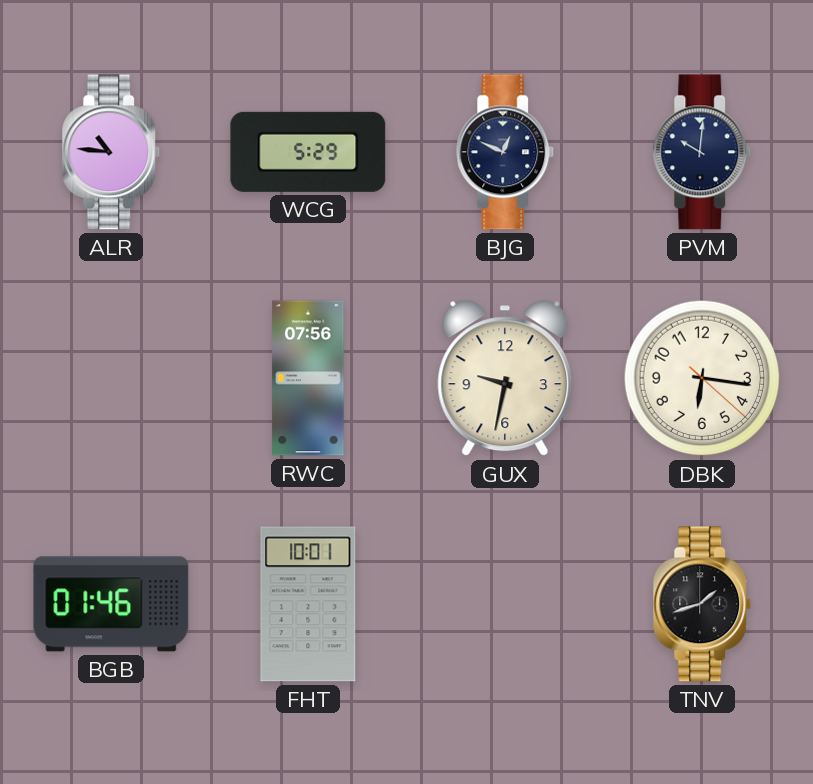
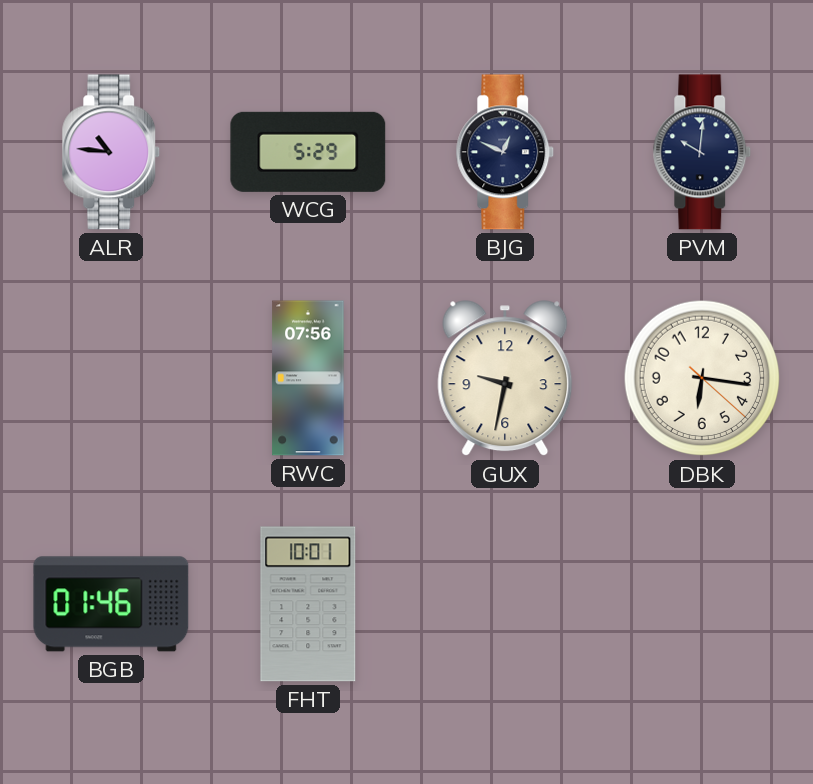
TNV: 1:42 -> none
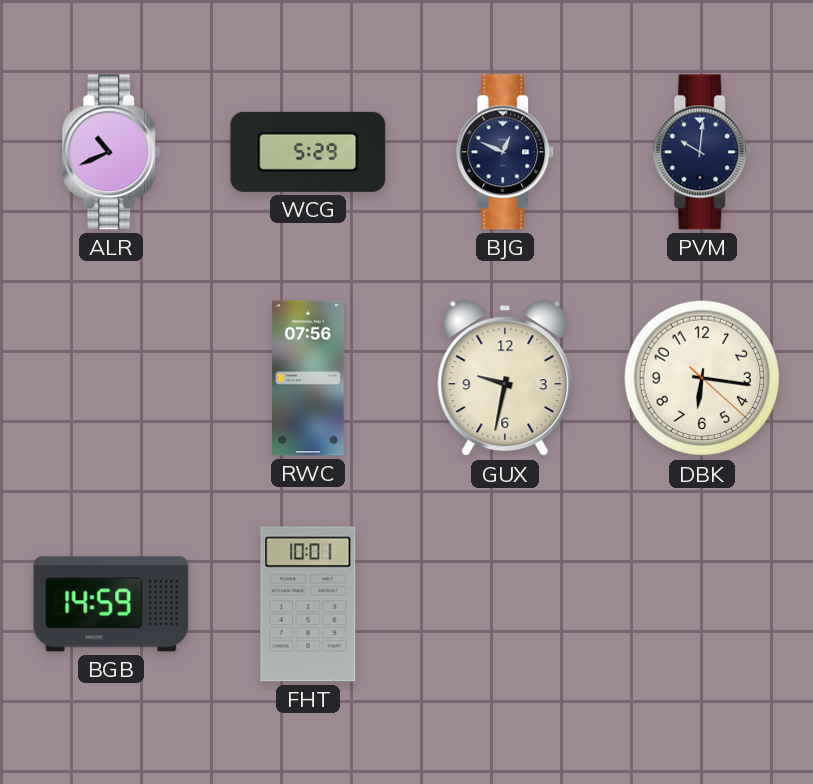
ALR: 10:46 -> 10:41
BGB: 01:46 -> 14:59
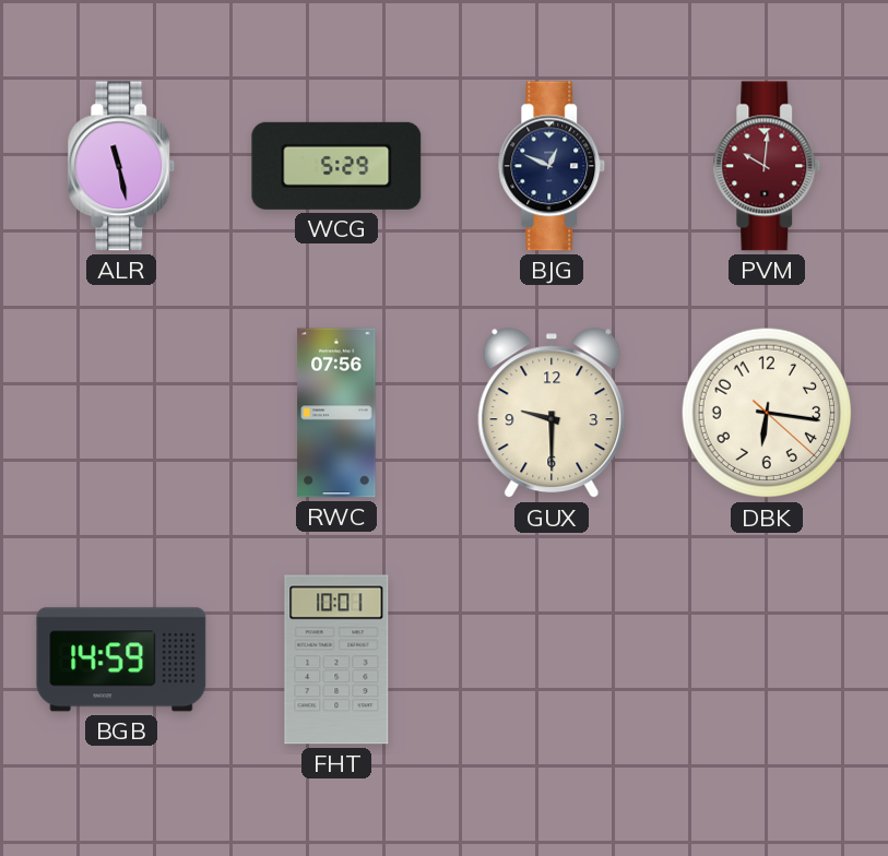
ALR: 10:41 -> 11:28
PVM dial: navy -> burgundy
GUX: 9:32 -> 9:30
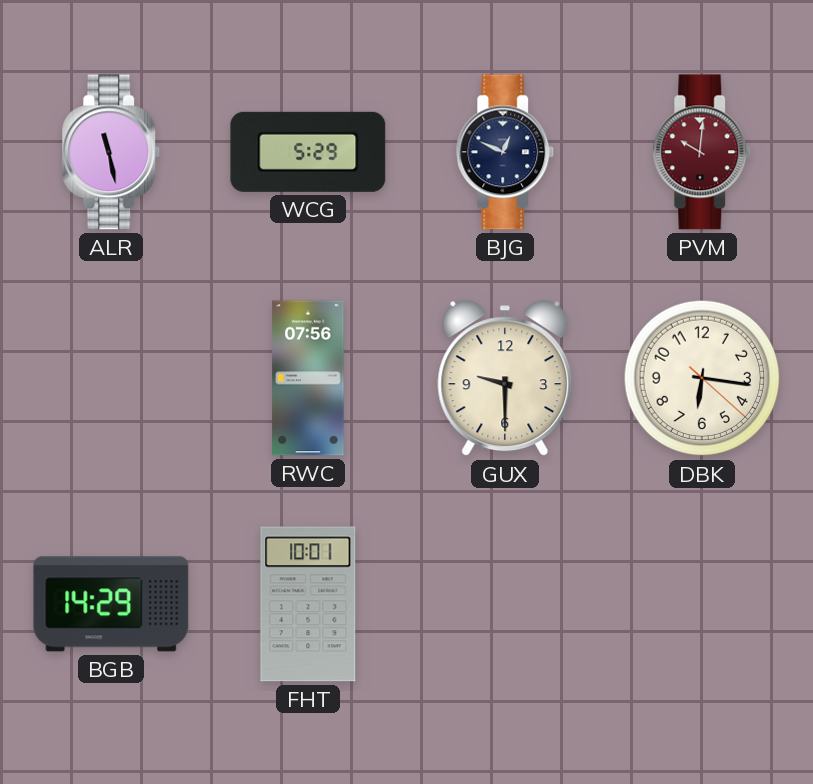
BGB: 14:59 -> 14:29
